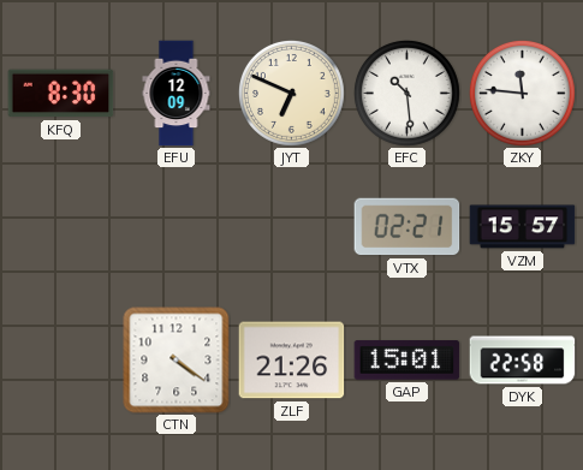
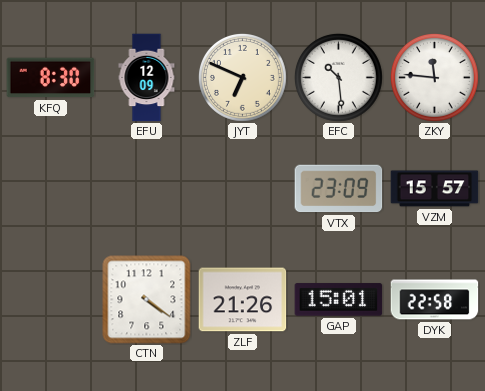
VTX: 02:21 -> 23:09
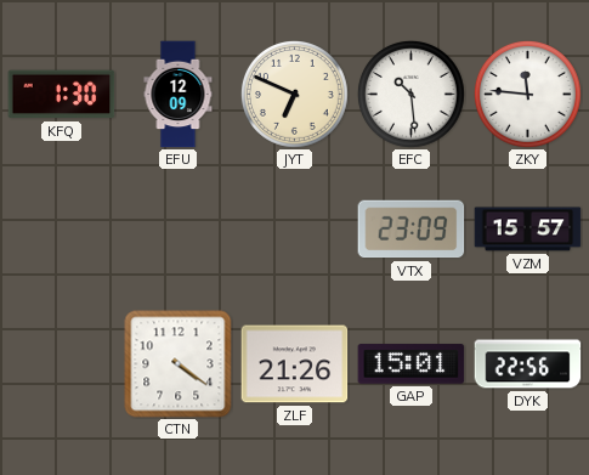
KFQ: 8:30 -> 1:30
DYK: 22:58 -> 22:56
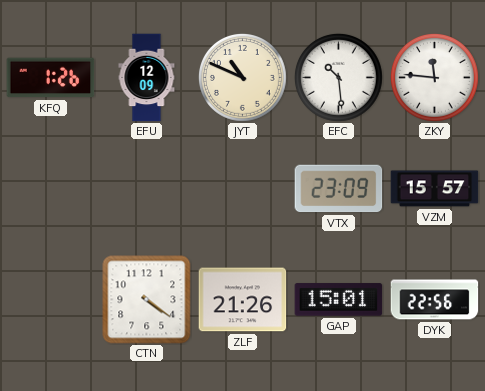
KFQ: 1:30 -> 1:26
JYT: 6:49 -> 10:49
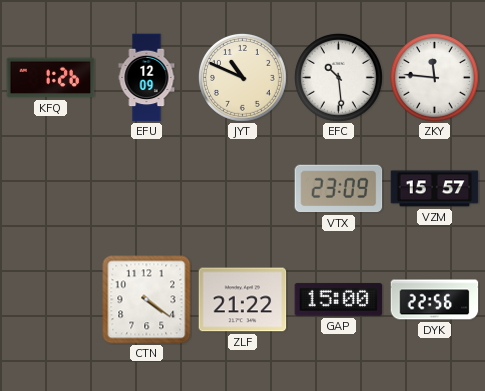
ZLF: 21:26 -> 21:22
GAP: 15:01 -> 15:00
